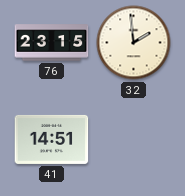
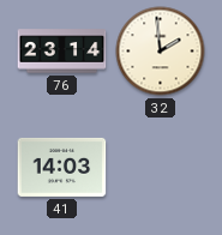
76: 23:15 -> 23:14
41: 14:51 -> 14:03
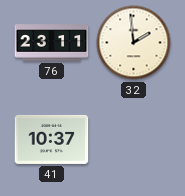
76: 23:14 -> 23:11
41: 14:03 -> 10:37
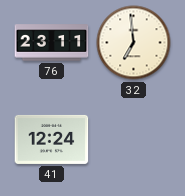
32: 1:59 -> 6:59
41: 10:37 -> 12:24
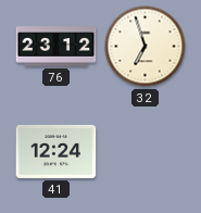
76: 23:11 -> 23:12
32: 6:59 -> 6:57
